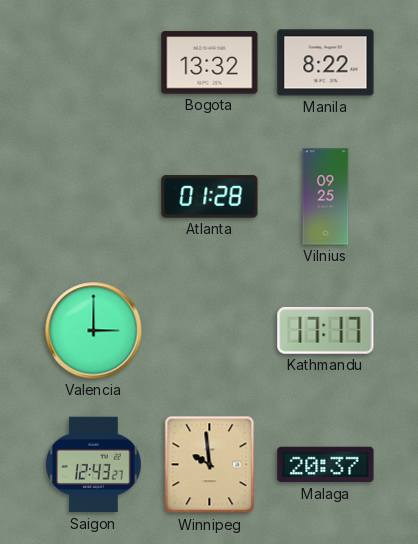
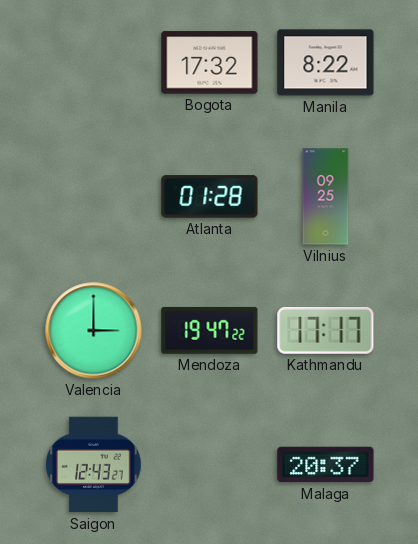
Bogota: 13:32 -> 17:32
Mendoza: none -> 19:47
Winnipeg: 9:59 -> none
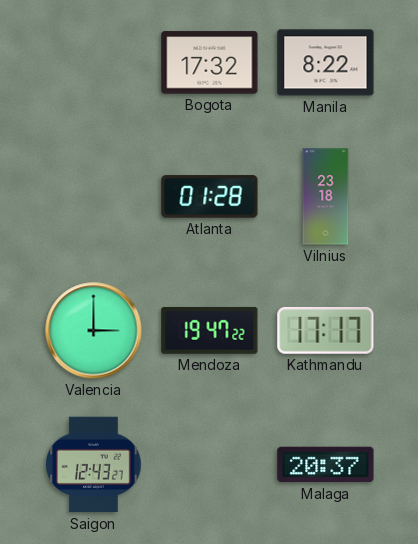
Vilnius: 09:25 -> 23:18
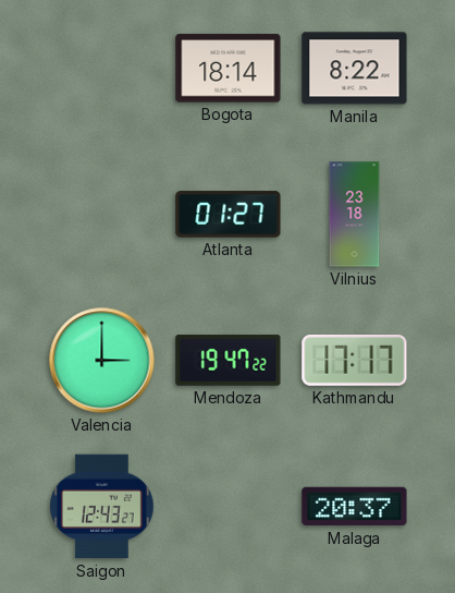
Bogota: 17:32 -> 18:14
Atlanta: 01:28 -> 01:27
